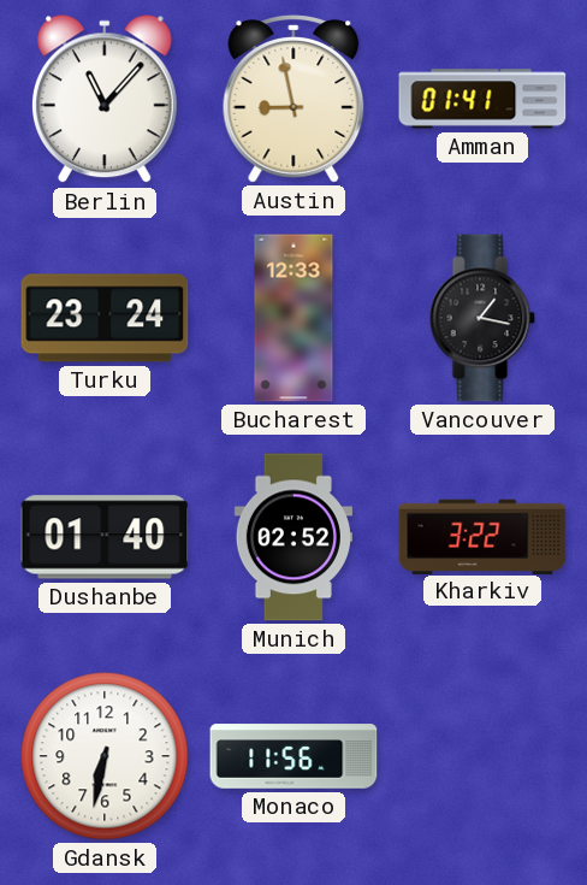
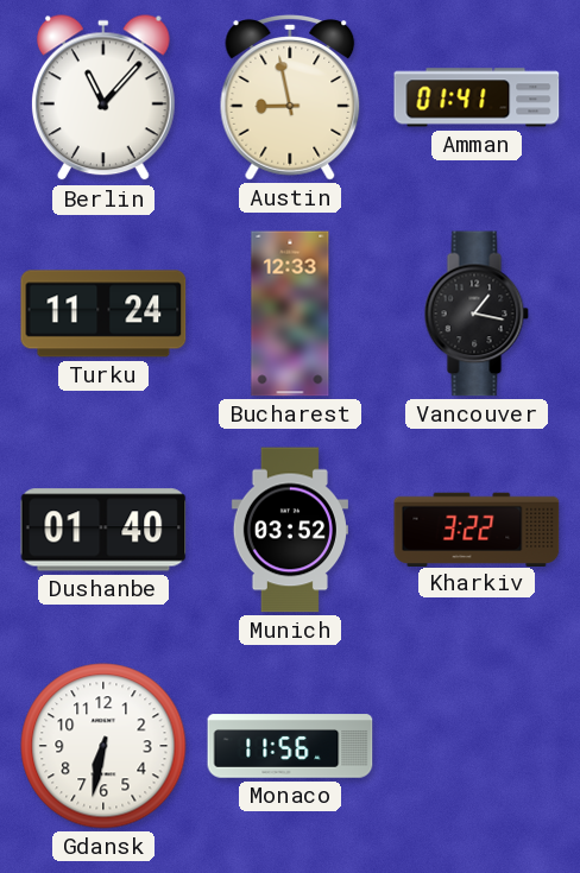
Turku: 23:24 -> 11:24
Munich: 02:52 -> 03:52
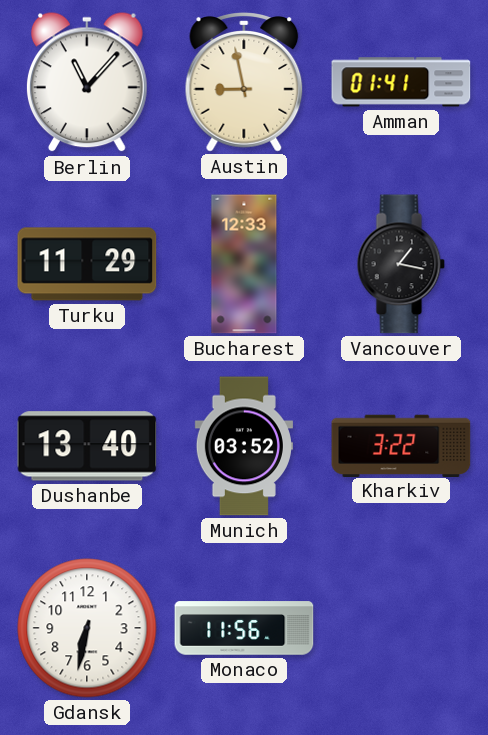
Turku: 11:24 -> 11:29
Dushanbe: 01:40 -> 13:40
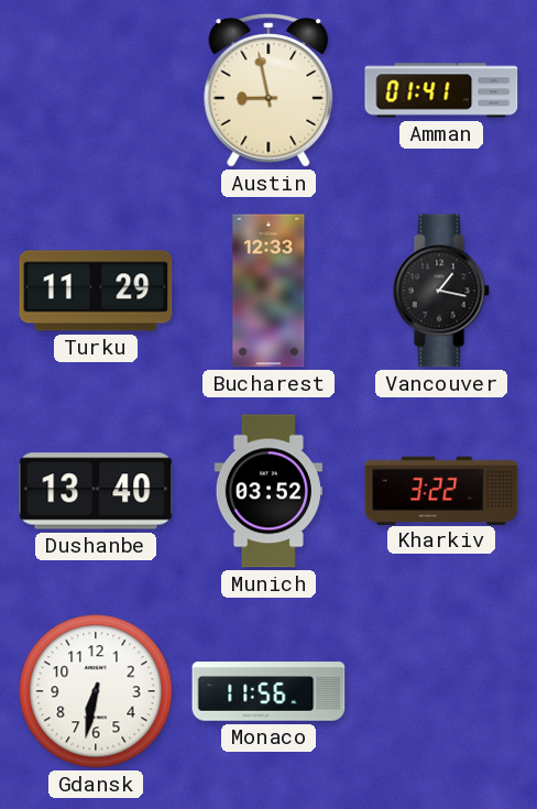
Berlin: 11:07 -> none
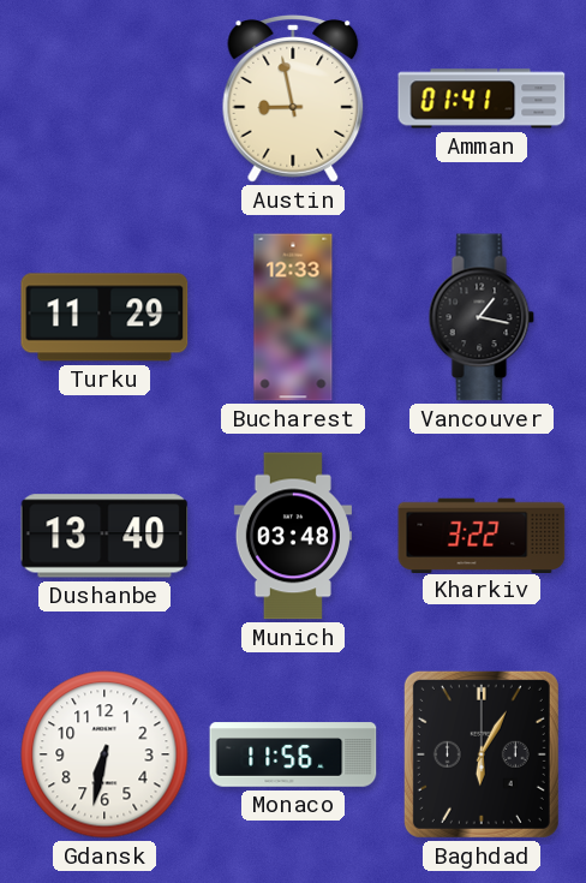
Munich: 03:52 -> 03:48
Baghdad: none -> 6:05
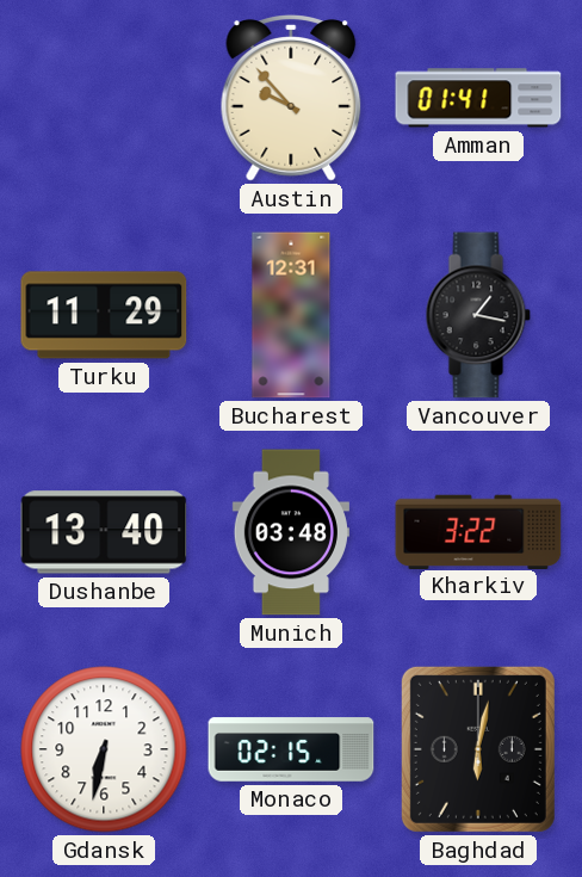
Austin: 8:58 -> 9:53
Bucharest: 12:33 -> 12:31
Monaco: 11:56 -> 02:15
Baghdad: 6:05 -> 6:02
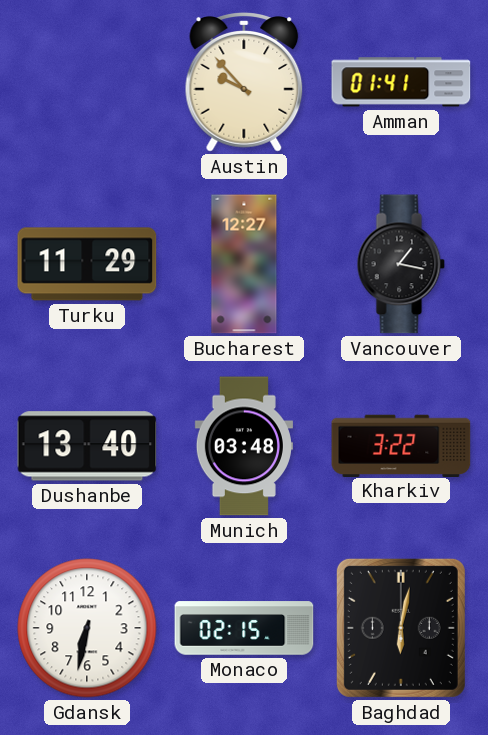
Bucharest: 12:31 -> 12:27
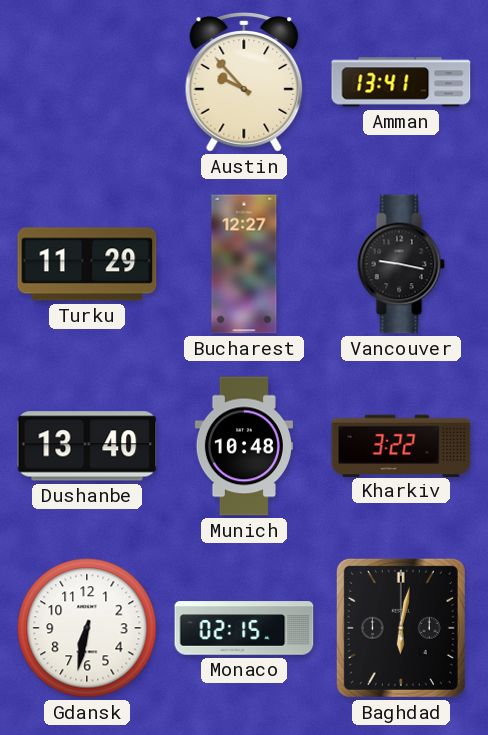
Amman: 01:41 -> 13:41
Vancouver: 1:17 -> 9:17
Munich: 03:48 -> 10:48
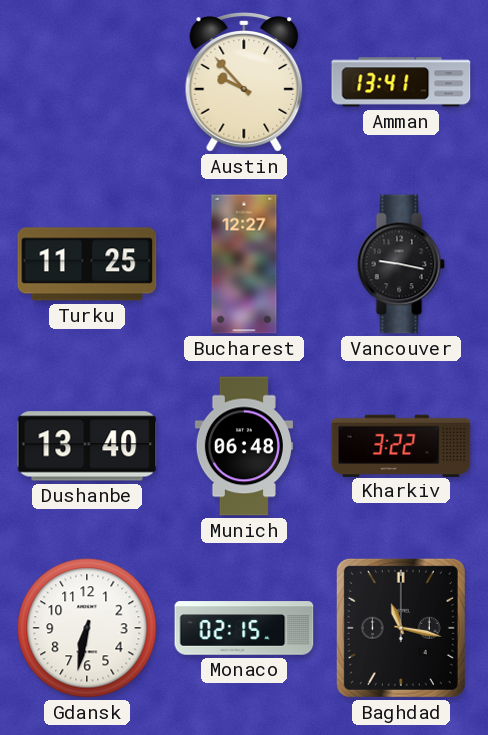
Turku: 11:29 -> 11:25
Munich: 10:48 -> 06:48
Baghdad: 6:02 -> 11:17
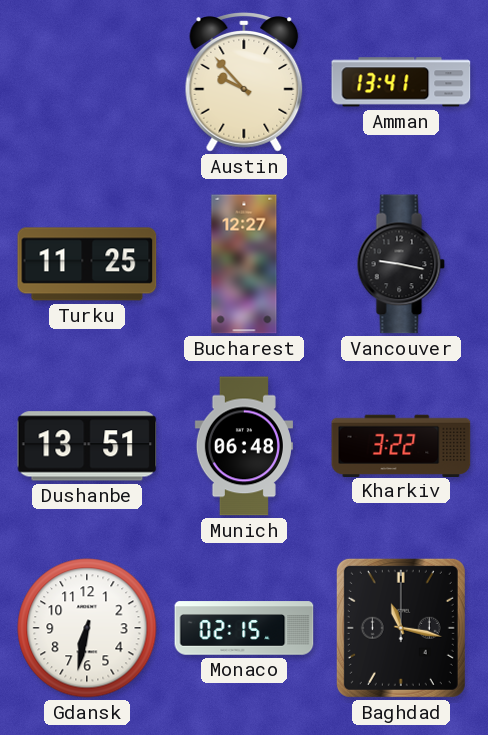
Dushanbe: 13:40 -> 13:51
